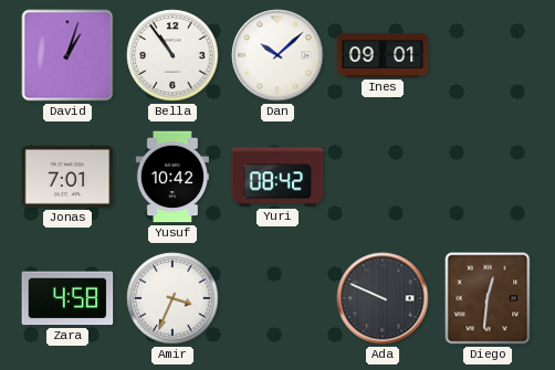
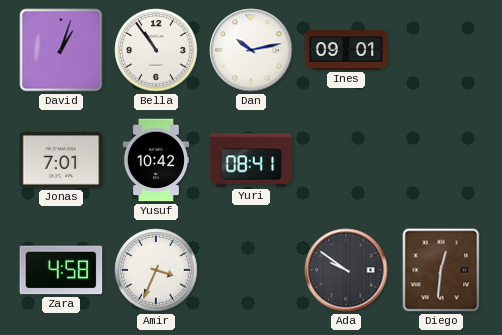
Dan: 10:08 -> 10:13
Yuri: 08:42 -> 08:41
Ada: 9:49 -> 9:51
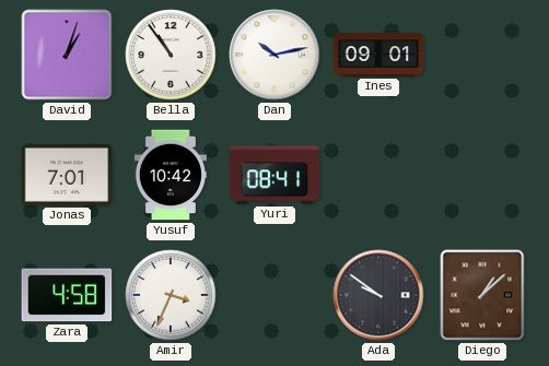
Diego: 12:31 -> 1:08
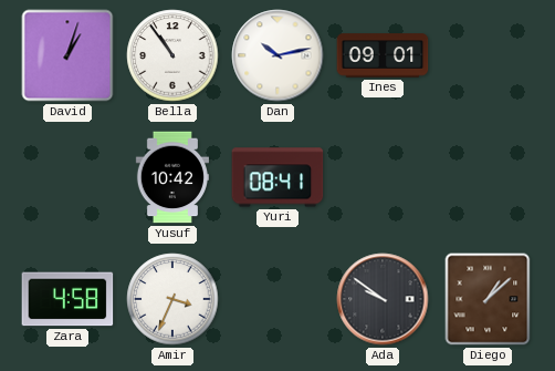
Jonas: 7:01 -> none
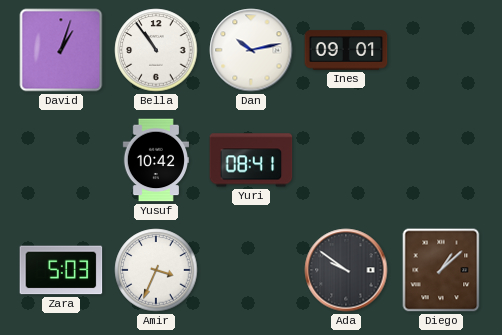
Zara: 4:58 -> 5:03
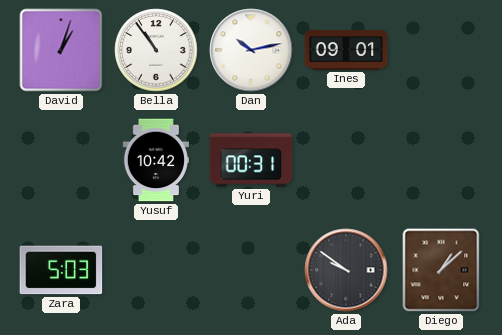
Yuri: 08:41 -> 00:31
Amir: 3:34 -> none
